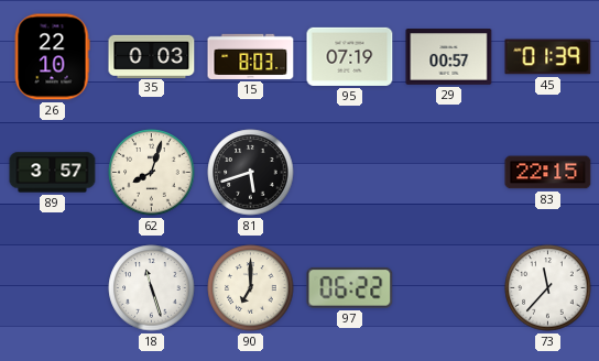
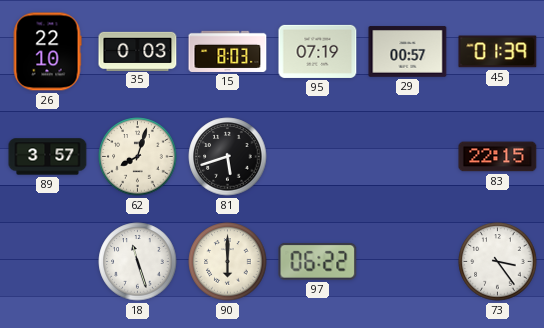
90: 7:00 -> 6:00
73: 11:37 -> 3:24
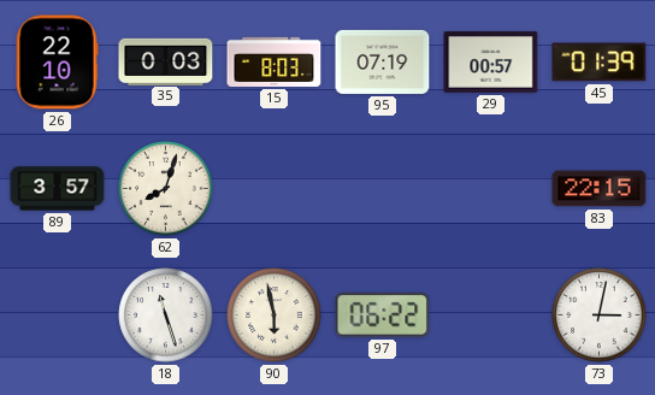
81: 5:42 -> none
90: 6:00 -> 5:58
73: 3:24 -> 3:02
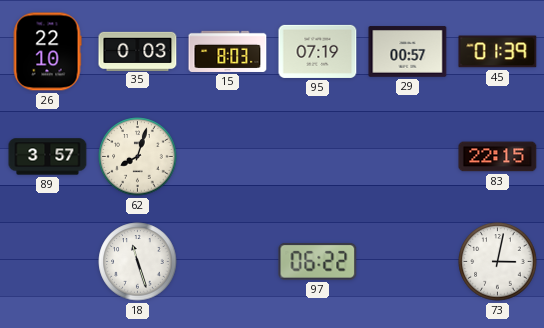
90: 5:58 -> none
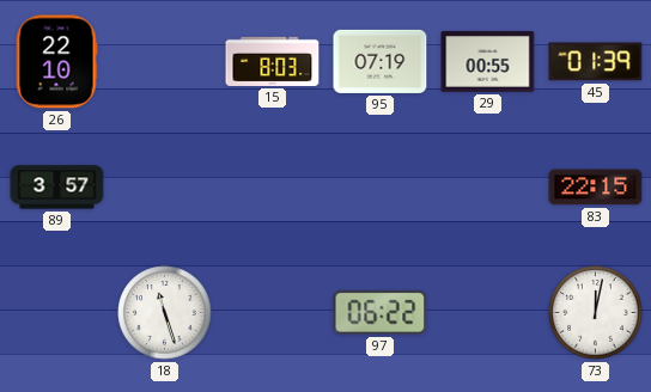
35: 0:03 -> none
29: 00:57 -> 00:55
62: 8:03 -> none
73: 3:02 -> 12:02
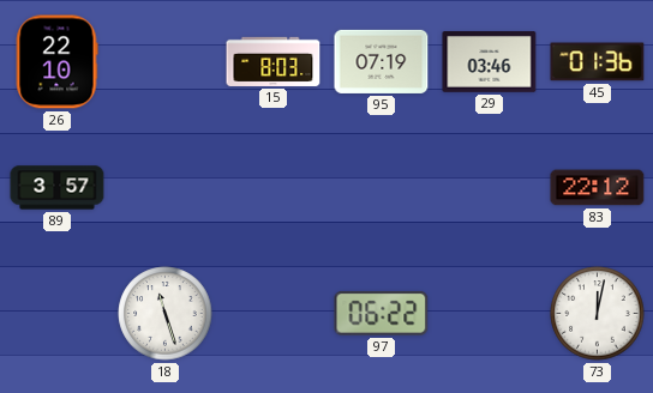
29: 00:55 -> 03:46
45: 01:39 -> 01:36
83: 22:15 -> 22:12
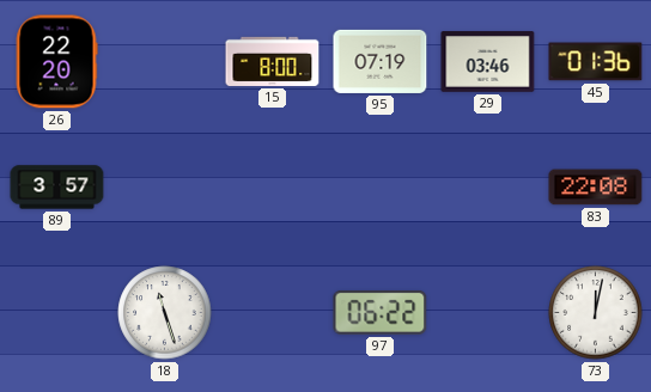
26: 22:10 -> 22:20
15: 8:03 -> 8:00
83: 22:12 -> 22:08
